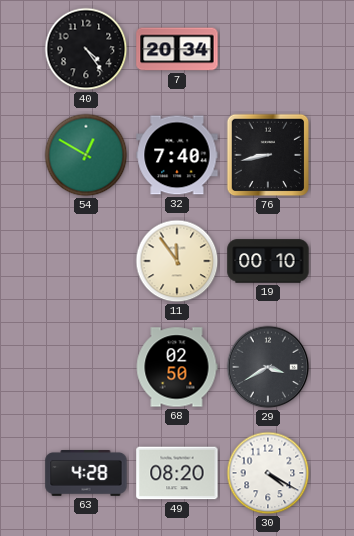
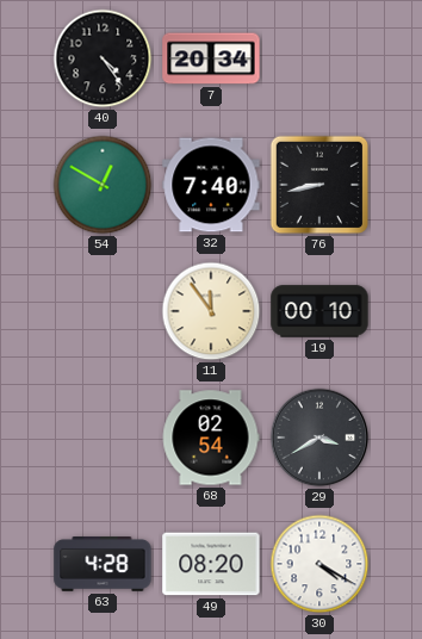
68: 02:50 -> 02:54
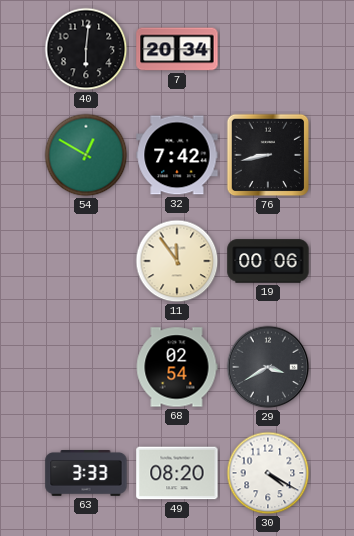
40: 4:24 -> 6:01
32: 7:40 -> 7:42
19: 00:10 -> 00:06
63: 4:28 -> 3:33
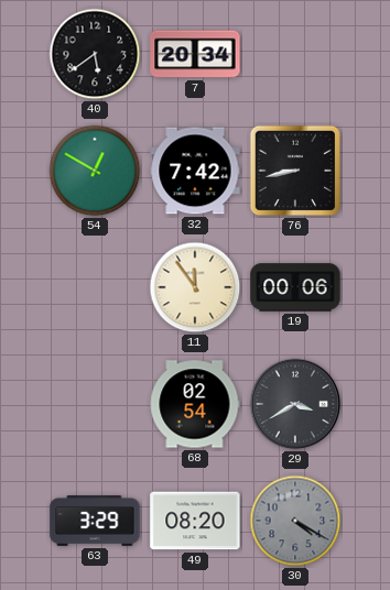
40: 6:01 -> 5:39
63: 3:33 -> 3:29
30 dial: white -> grey
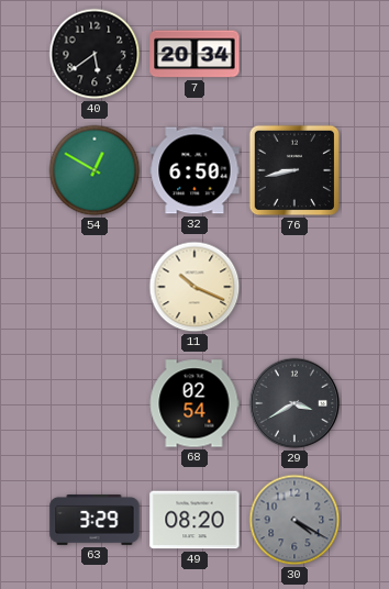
32: 7:42 -> 6:50
11: 11:54 -> 10:19
19: 00:06 -> none
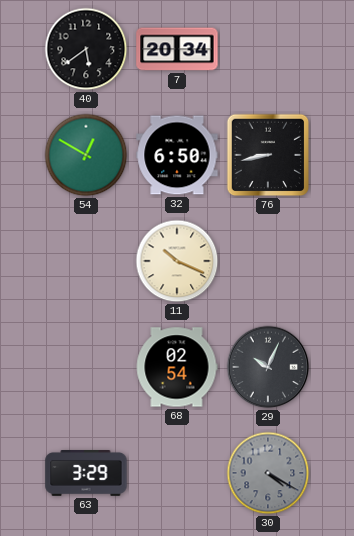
29: 3:40 -> 10:04
49: 08:20 -> none
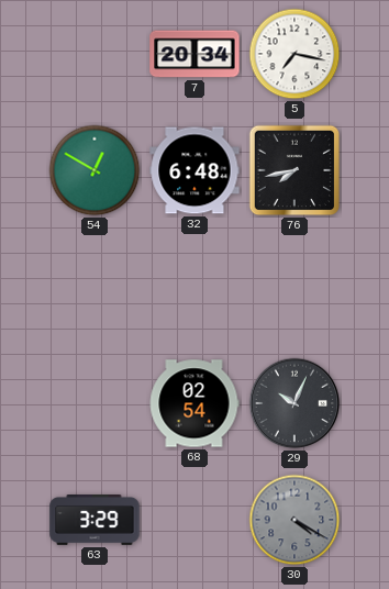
40: 5:39 -> none
5: none -> 7:17
32: 6:50 -> 6:48
76: 8:43 -> 7:43
11: 10:19 -> none
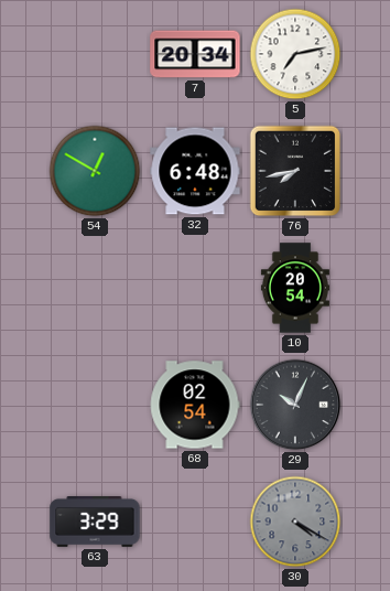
5: 7:17 -> 7:13
10: none -> 20:54
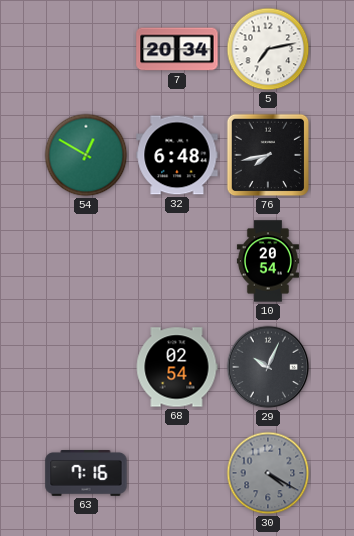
63: 3:29 -> 7:16
